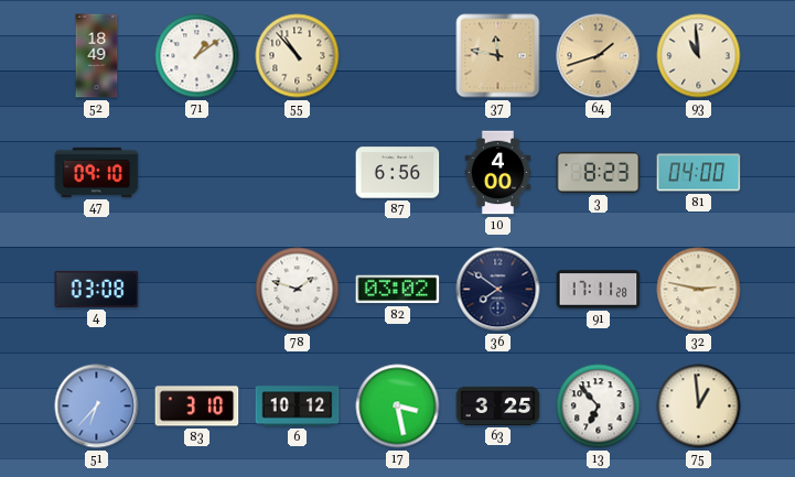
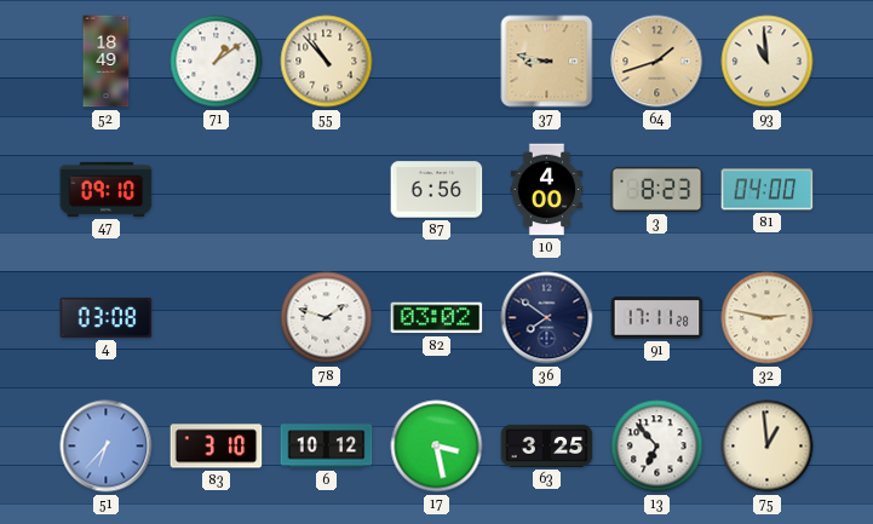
37: 11:47 -> 8:47
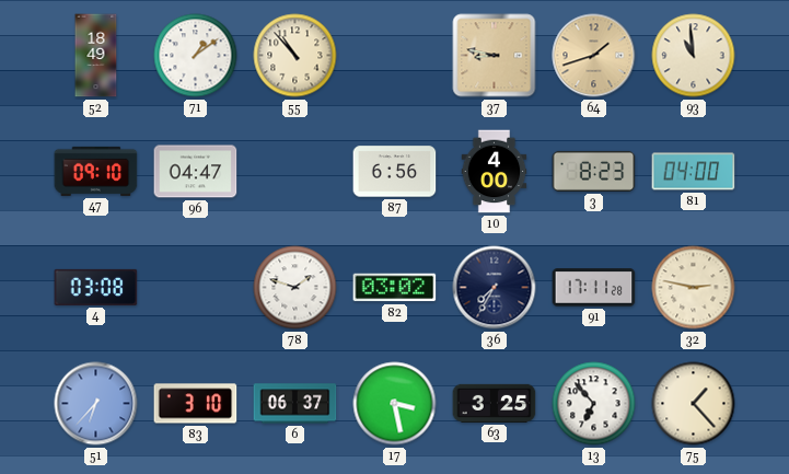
96: none -> 04:47
36: 7:51 -> 7:35
6: 10:12 -> 06:37
75: 12:59 -> 1:23
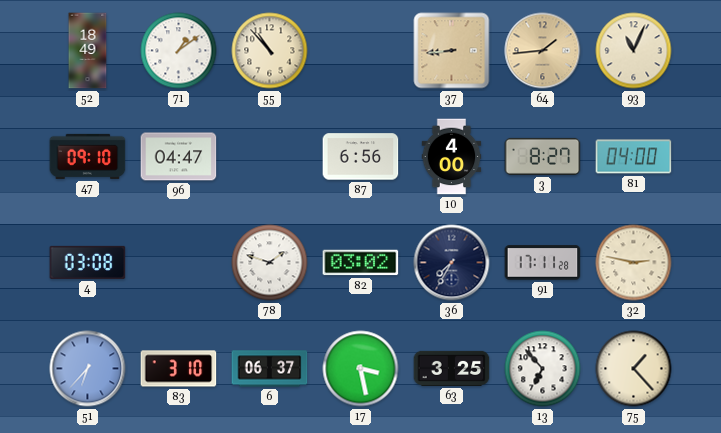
37: 8:47 -> 8:44
64: 1:42 -> 1:44
93: 10:59 -> 11:04
3: 8:23 -> 8:27
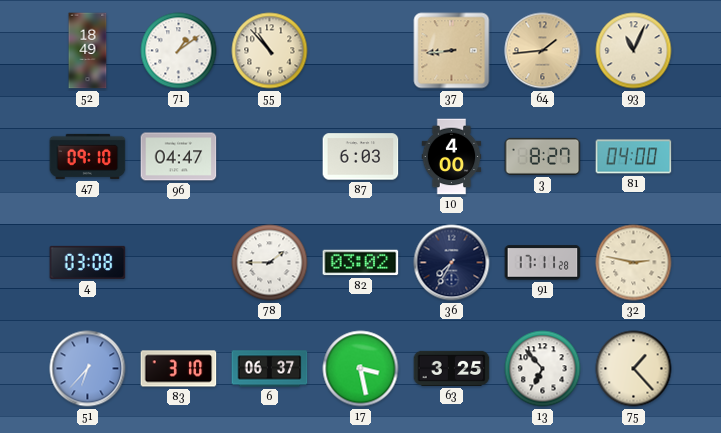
87: 6:56 -> 6:03
78: 1:48 -> 1:45
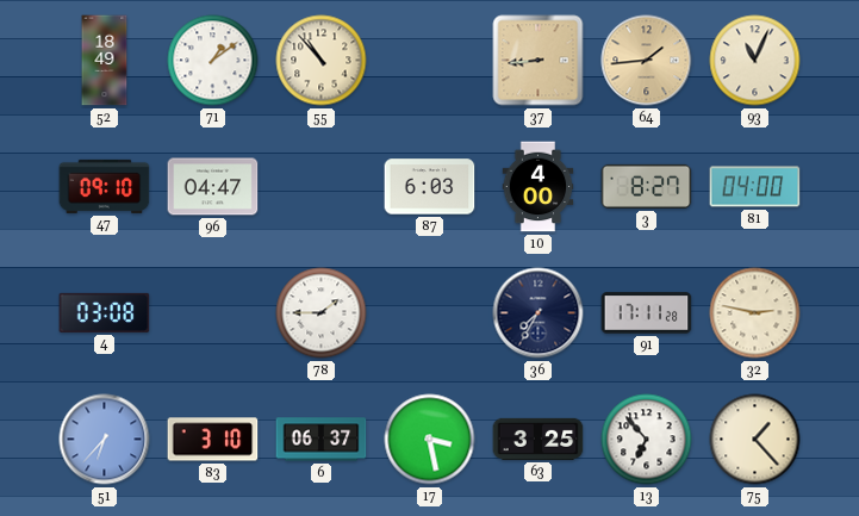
82: 03:02 -> none
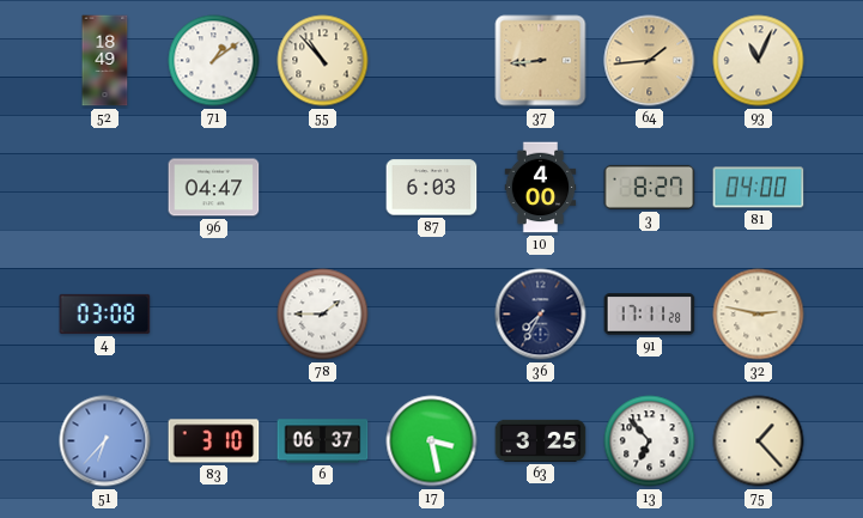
47: 09:10 -> none
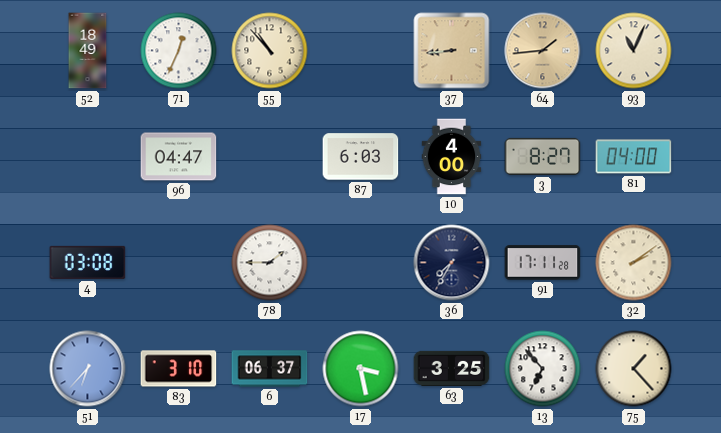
71: 1:09 -> 12:34
32: 2:47 -> 2:09
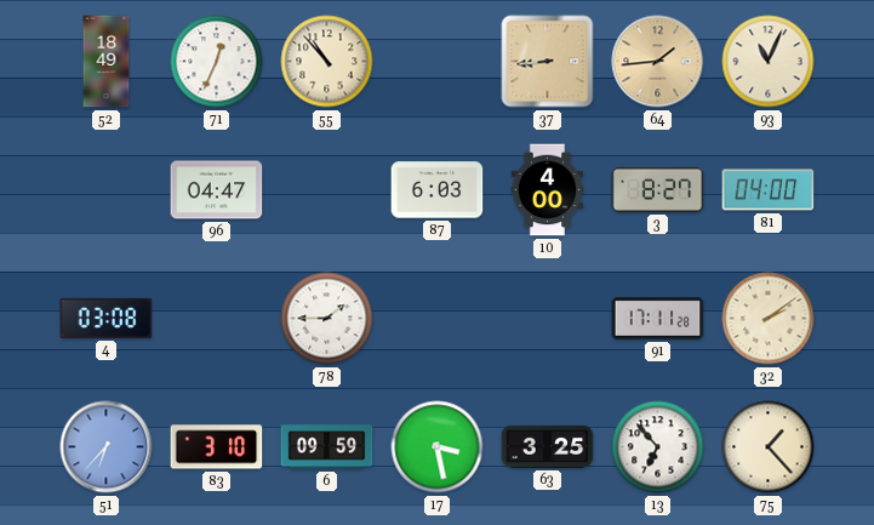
36: 7:35 -> none
6: 06:37 -> 09:59
